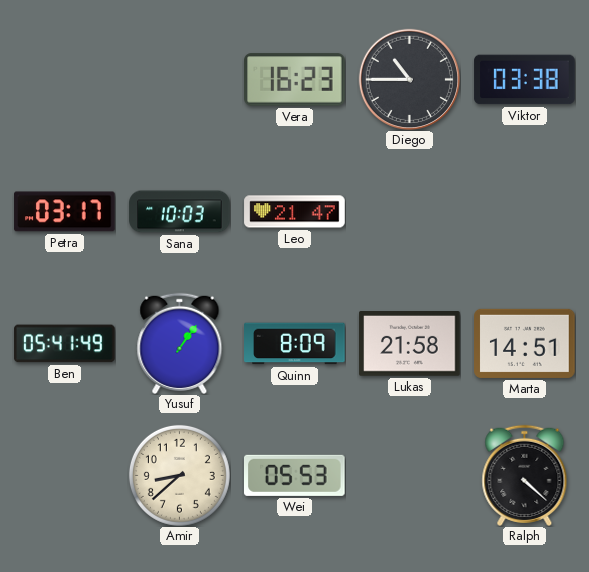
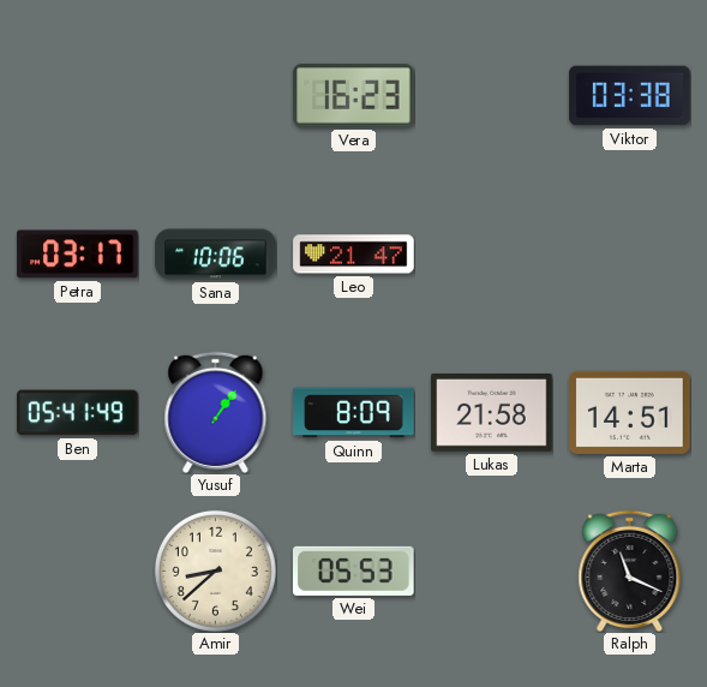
Diego: 10:45 -> none
Sana: 10:03 -> 10:06
Ralph: 4:22 -> 11:19
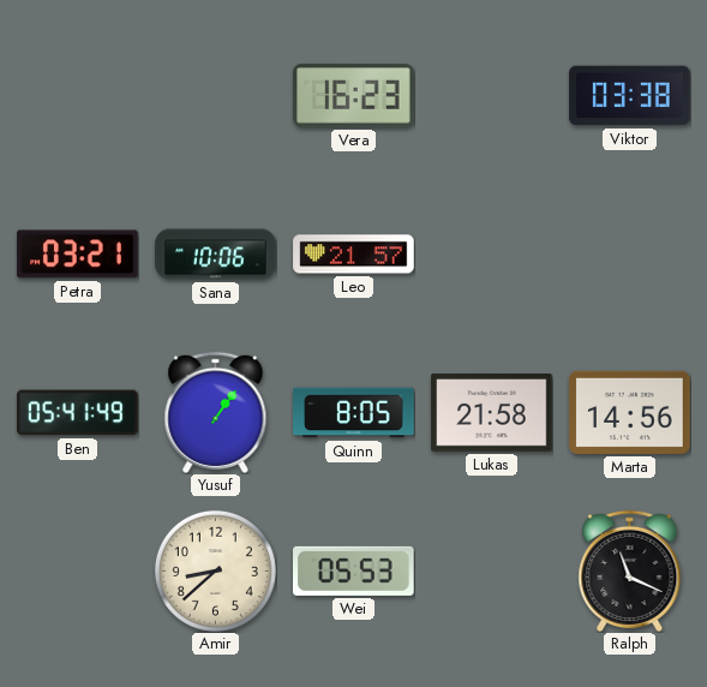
Petra: 03:17 -> 03:21
Leo: 21:47 -> 21:57
Quinn: 8:09 -> 8:05
Marta: 14:51 -> 14:56
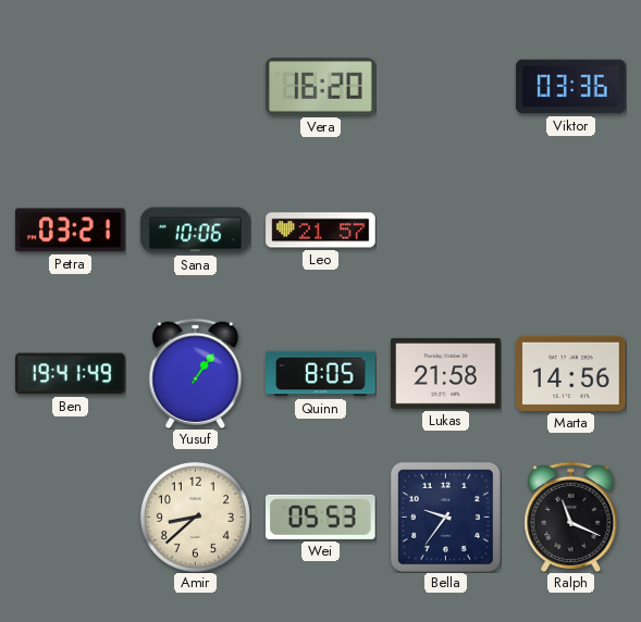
Vera: 16:23 -> 16:20
Viktor: 03:38 -> 03:36
Ben: 05:41 -> 19:41
Bella: none -> 9:36
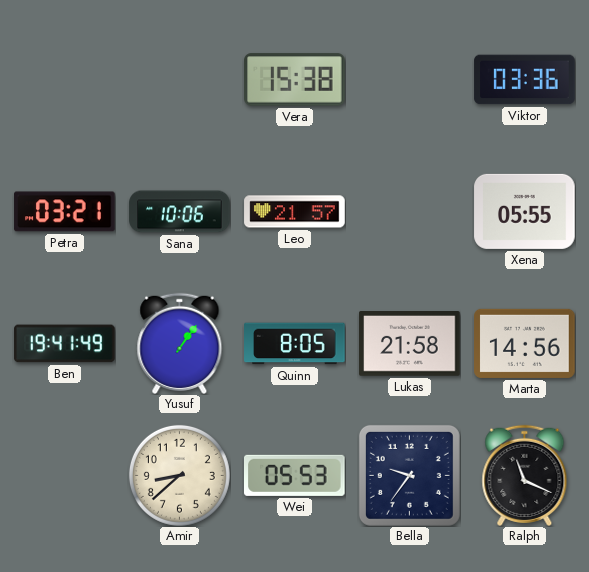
Vera: 16:20 -> 15:38
Xena: none -> 05:55
